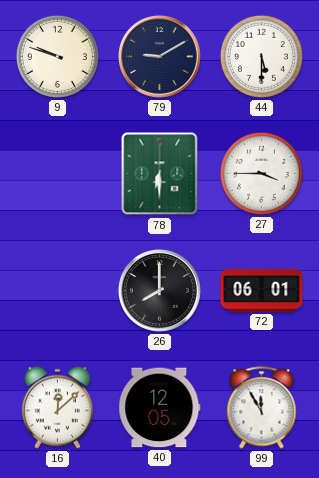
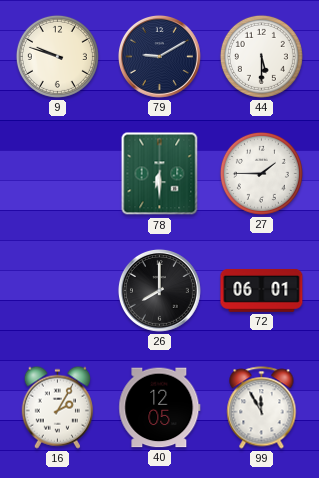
27: 3:45 -> 1:45
16: 12:08 -> 2:05
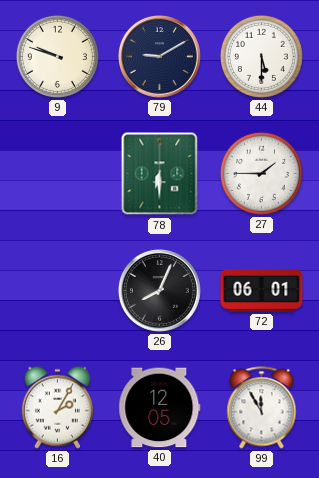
26: 8:00 -> 8:04
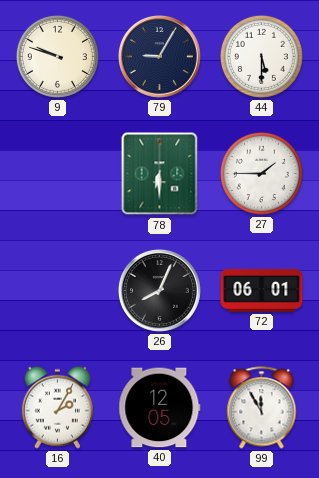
79: 9:10 -> 9:05
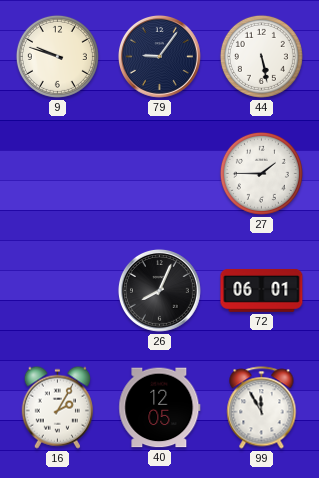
79: 9:05 -> 9:06
44: 5:30 -> 5:28
78: 6:30 -> none
